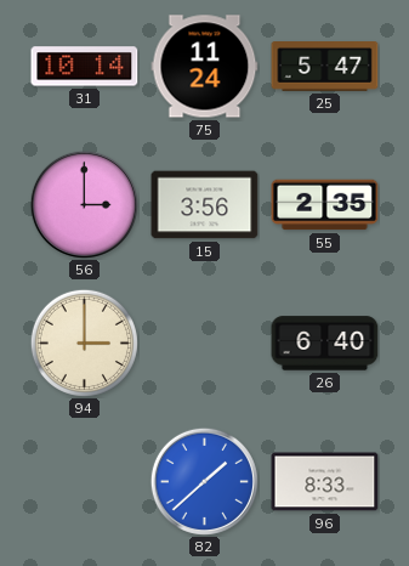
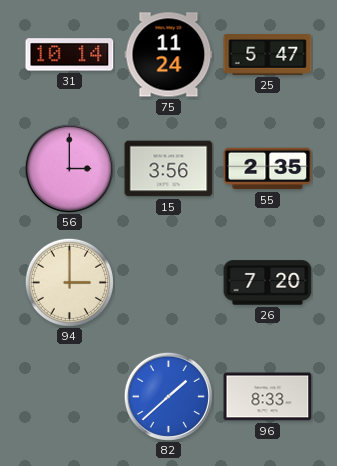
26: 6:40 -> 7:20
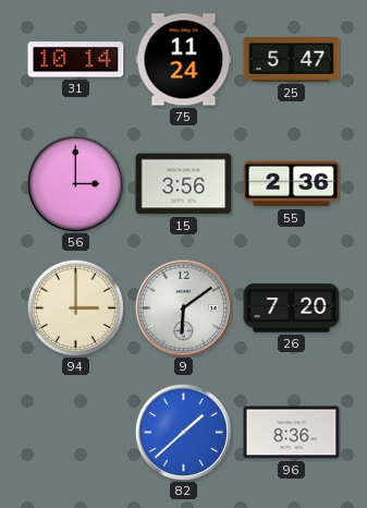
55: 2:35 -> 2:36
9: none -> 6:09
96: 8:33 -> 8:36
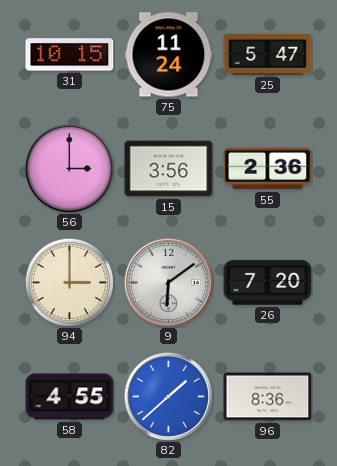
31: 10:14 -> 10:15
58: none -> 4:55
